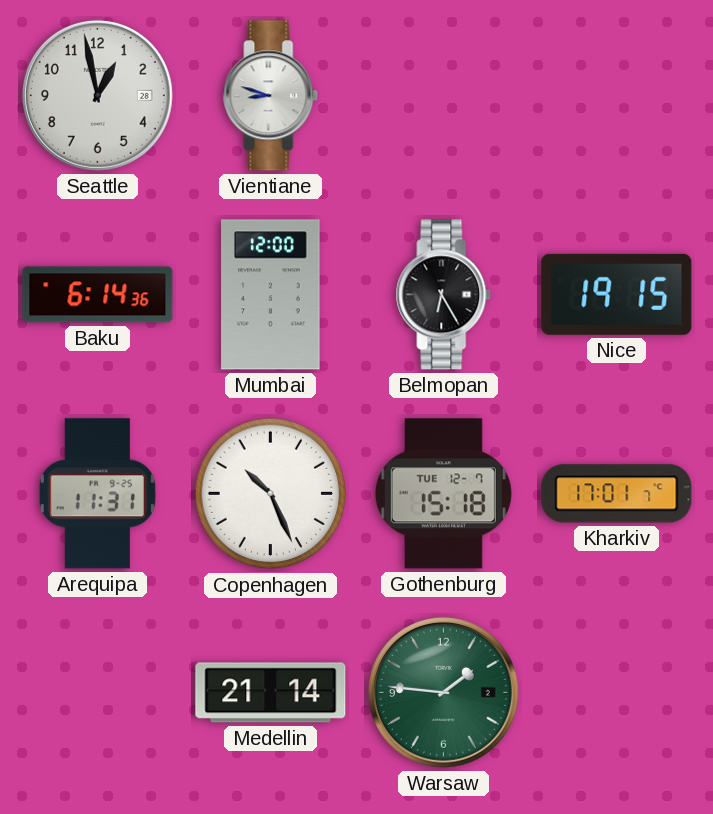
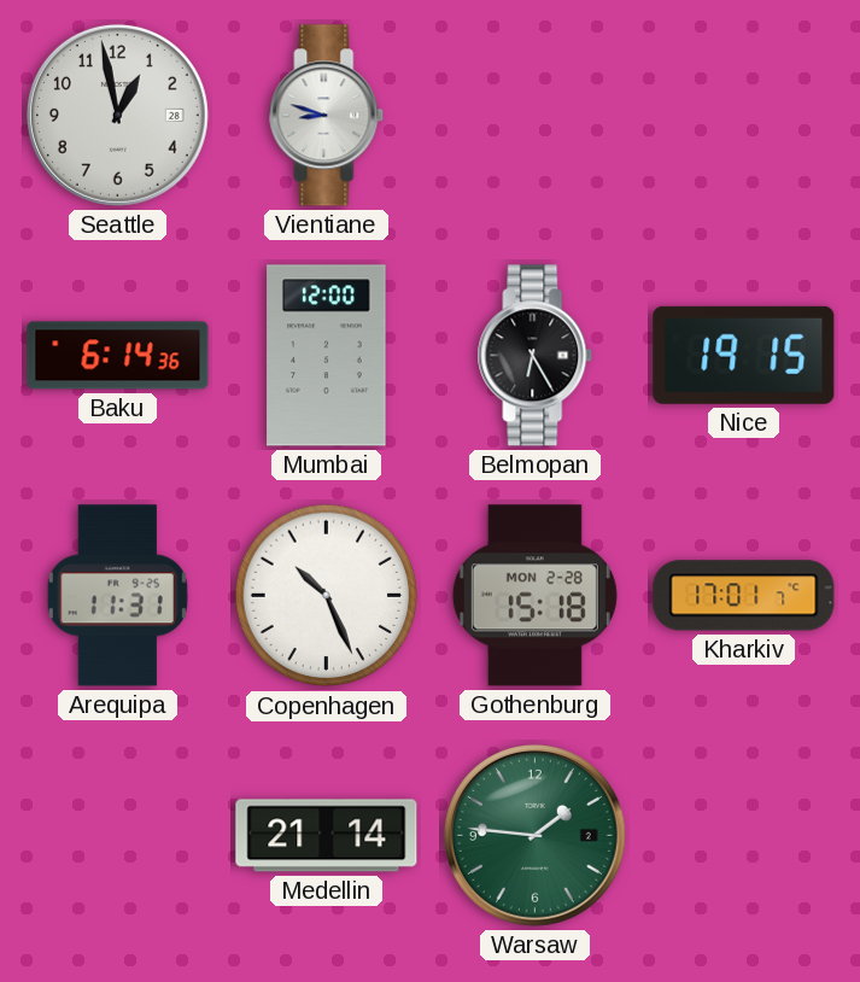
Gothenburg date: TUE 12-7 -> MON 2-28
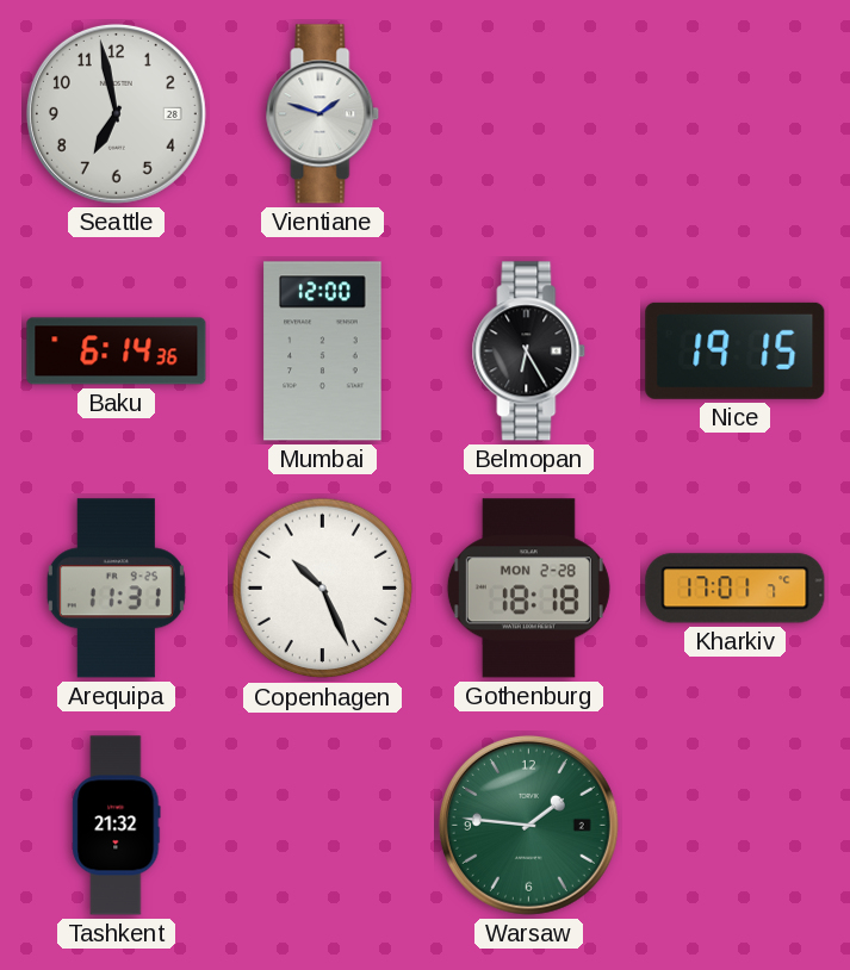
Seattle: 12:58 -> 6:58
Vientiane: 8:48 -> 1:48
Gothenburg: 15:18 -> 18:18
Tashkent: none -> 21:32
Medellin: 21:14 -> none
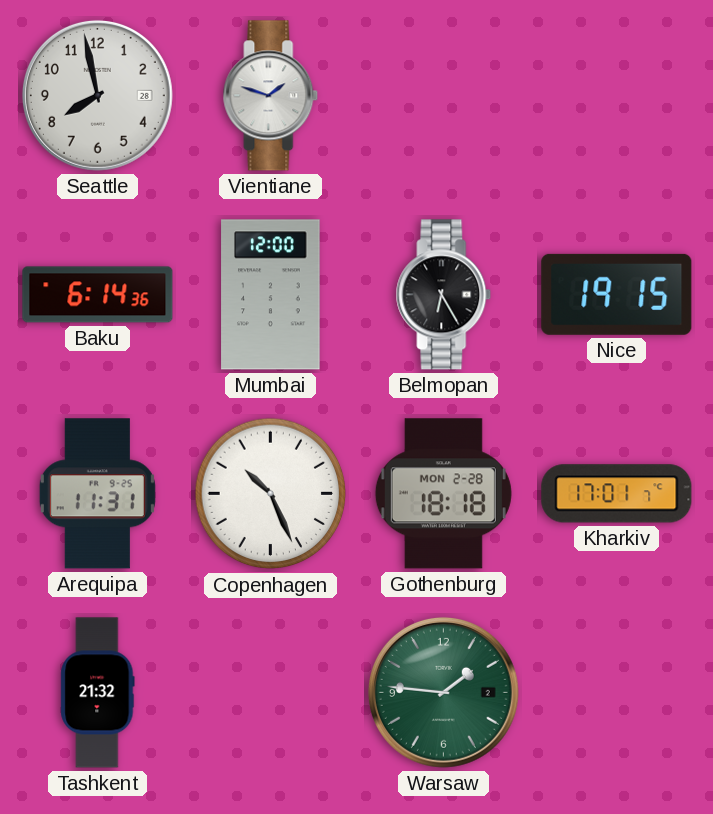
Seattle: 6:58 -> 7:58
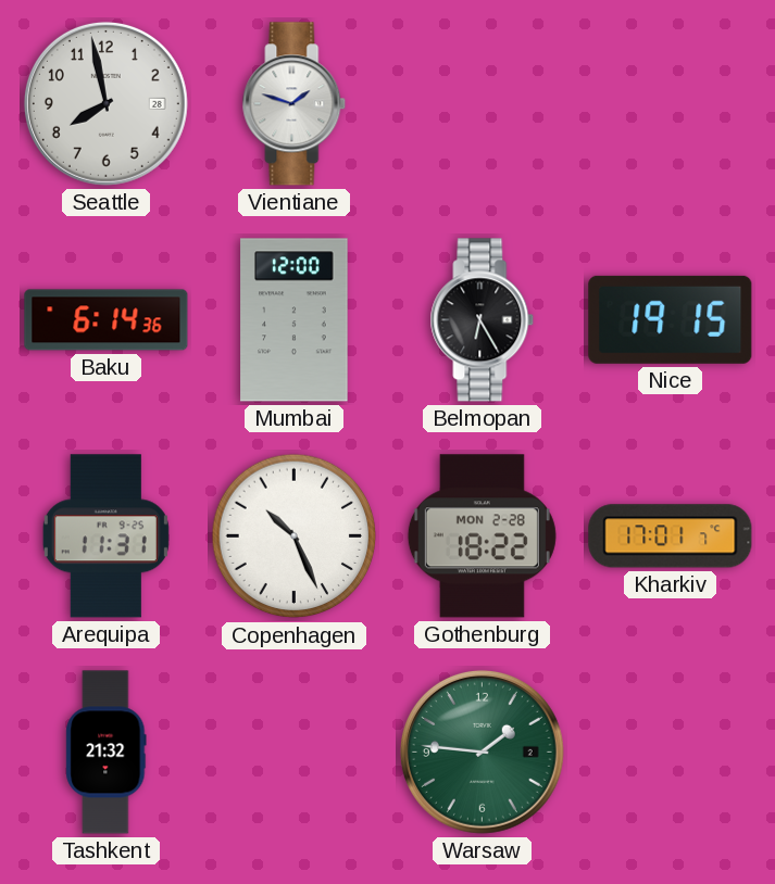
Gothenburg: 18:18 -> 18:22
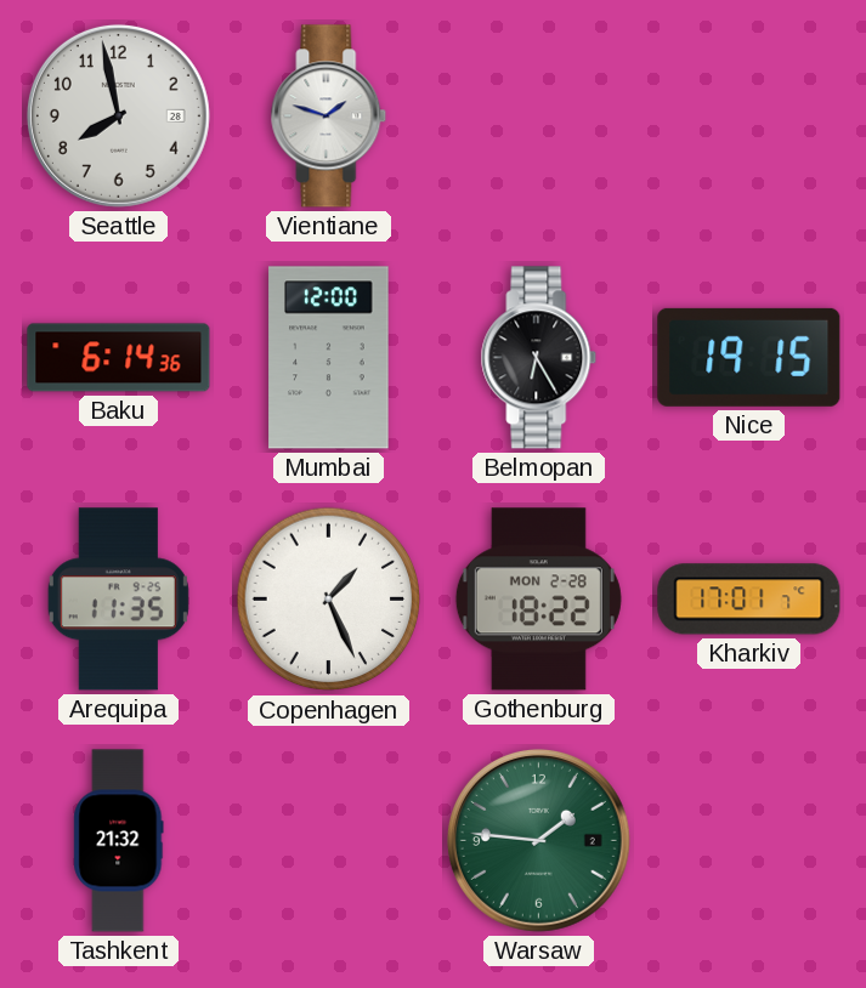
Arequipa: 11:31 -> 11:35
Copenhagen: 10:26 -> 1:26
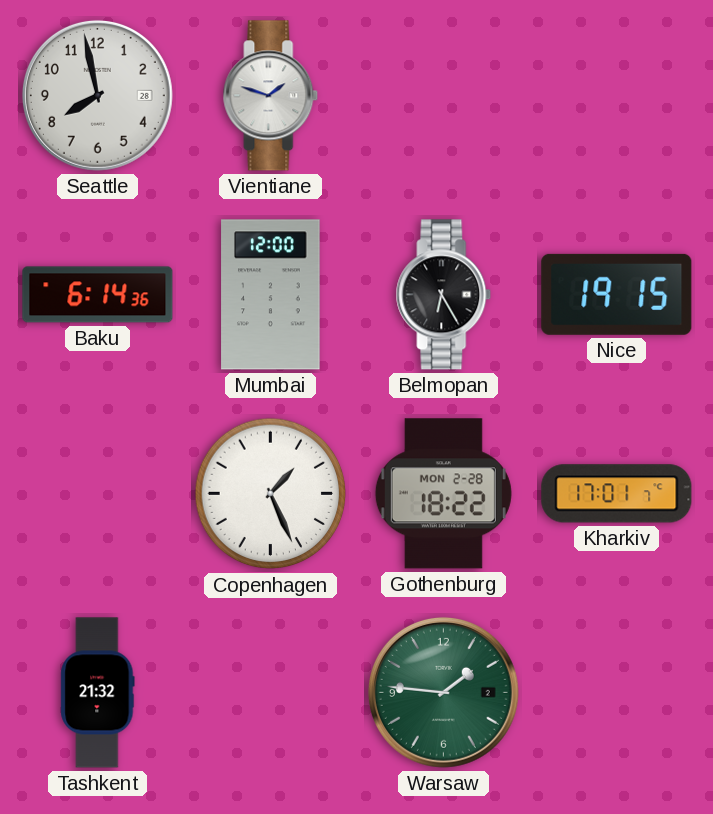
Arequipa: 11:35 -> none
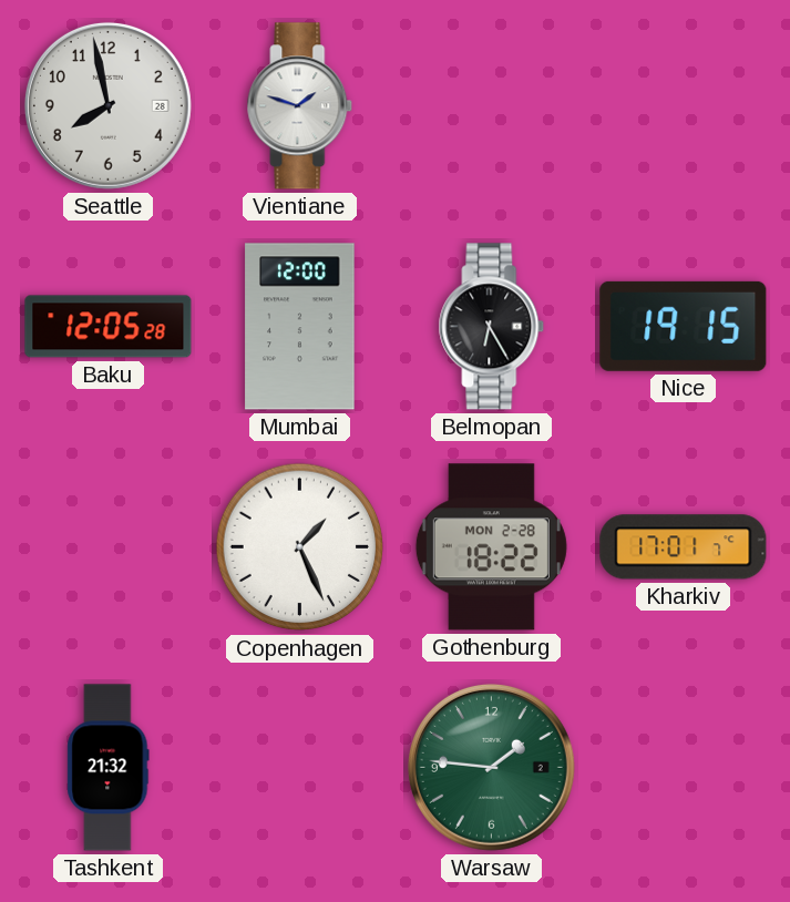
Baku: 6:14 -> 12:05
